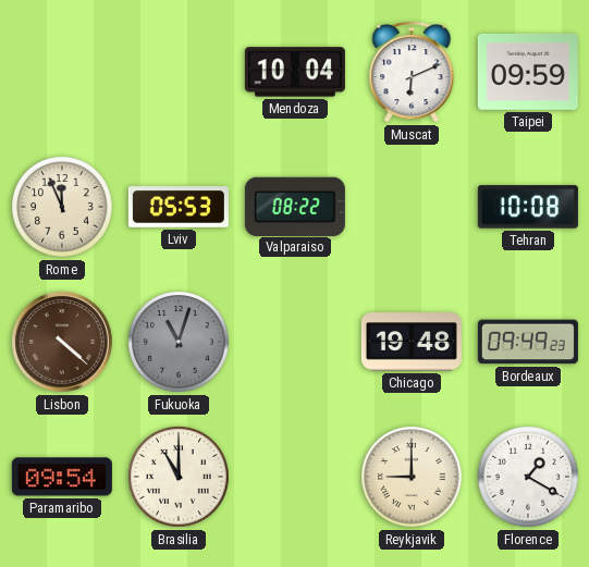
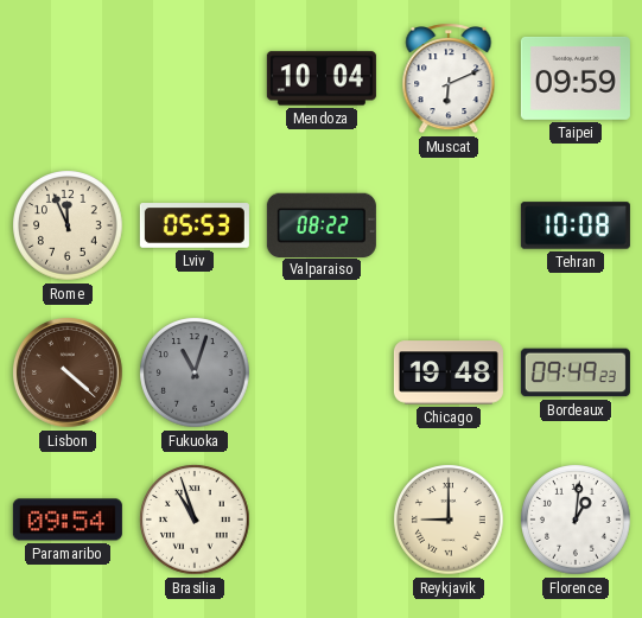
Brasilia: 11:00 -> 10:57
Florence: 1:20 -> 1:01
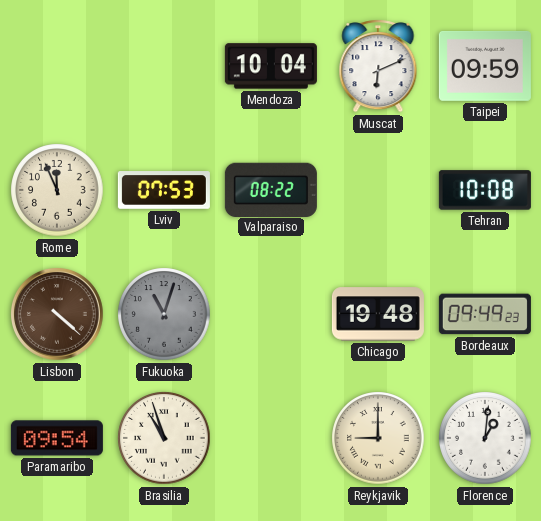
Lviv: 05:53 -> 07:53
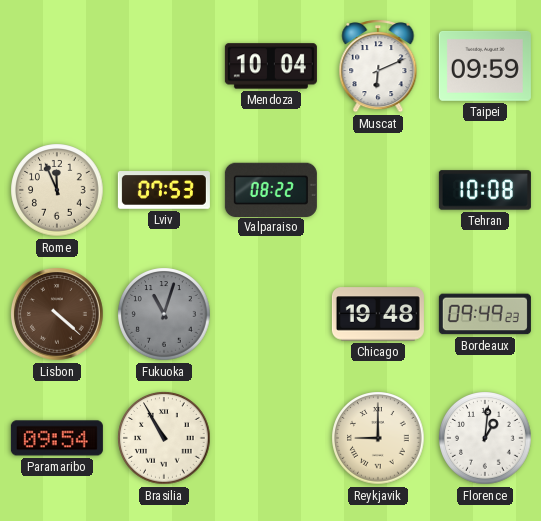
Brasilia: 10:57 -> 10:55
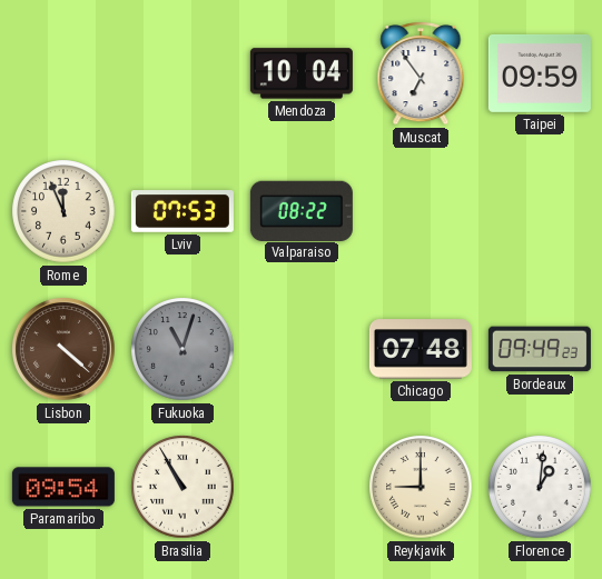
Muscat: 6:11 -> 6:54
Tehran: 10:08 -> none
Chicago: 19:48 -> 07:48
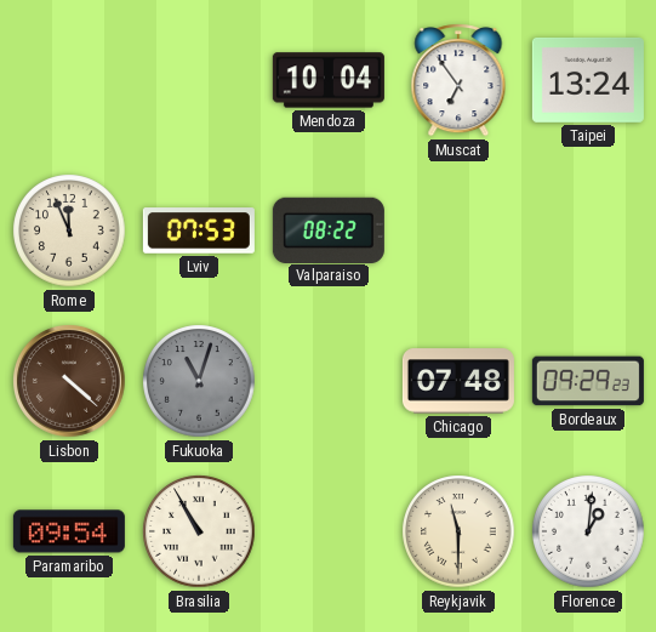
Taipei: 09:59 -> 13:24
Bordeaux: 09:49 -> 09:29
Reykjavik: 9:00 -> 11:30
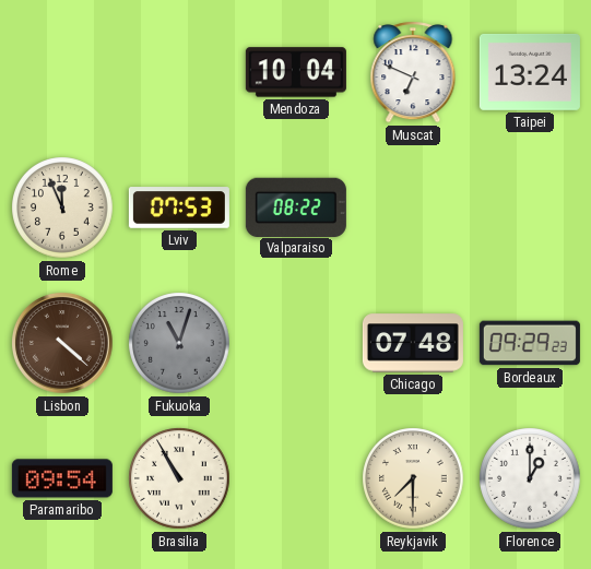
Muscat: 6:54 -> 6:49
Reykjavik: 11:30 -> 7:30
Florence: 1:01 -> 1:00
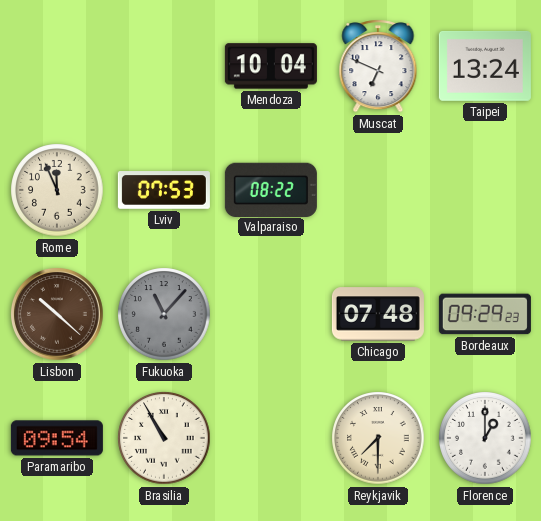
Lisbon: 4:22 -> 10:22
Fukuoka: 11:03 -> 11:07
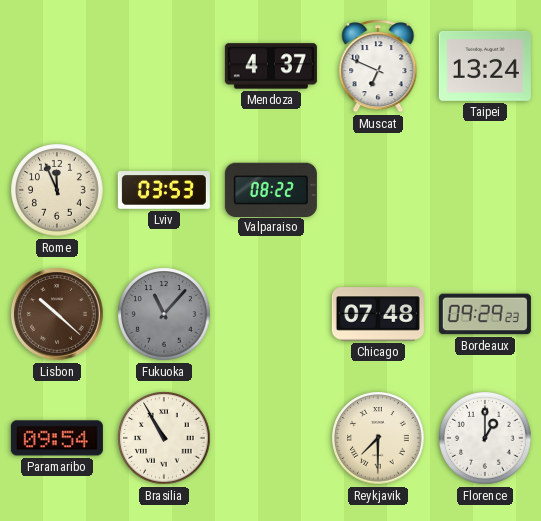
Mendoza: 10:04 -> 4:37
Lviv: 07:53 -> 03:53
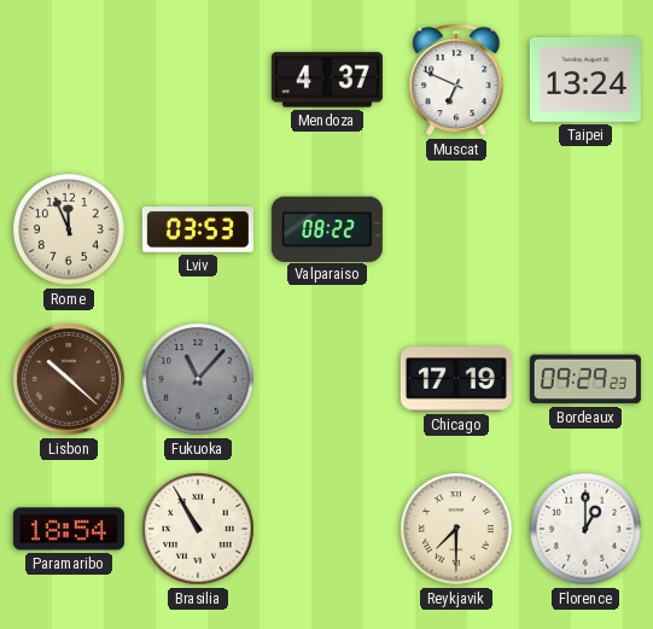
Chicago: 07:48 -> 17:19
Paramaribo: 09:54 -> 18:54
